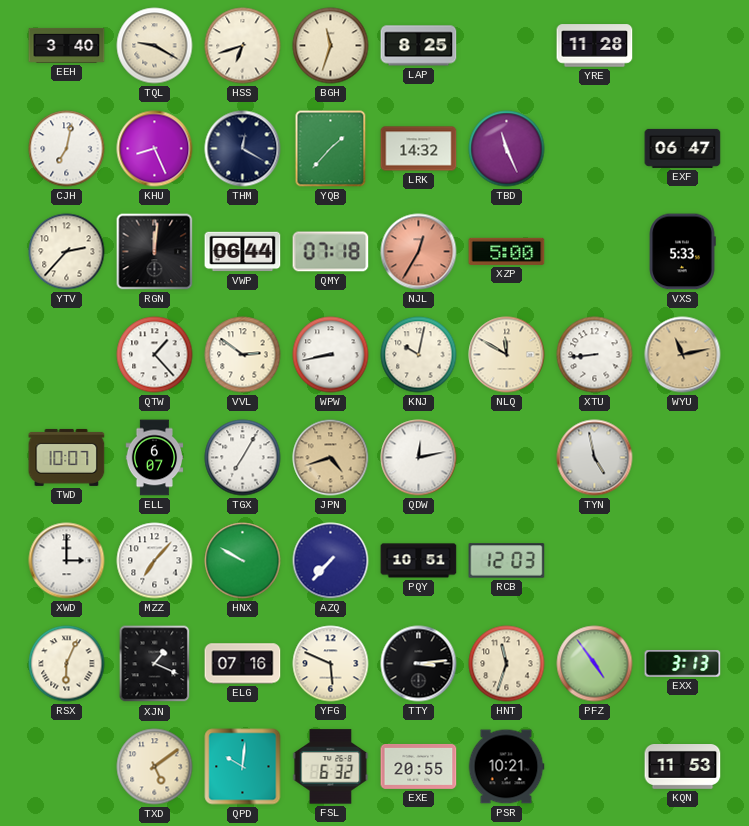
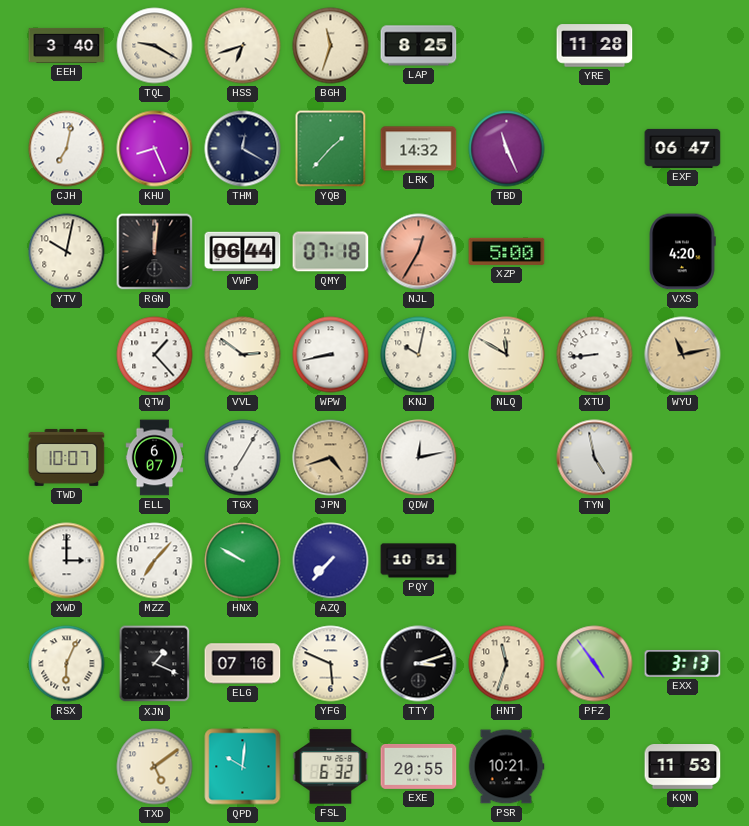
YTV: 2:37 -> 10:02
VXS: 5:33 -> 4:20
RCB: 12:03 -> none
TTY: 3:14 -> 3:12
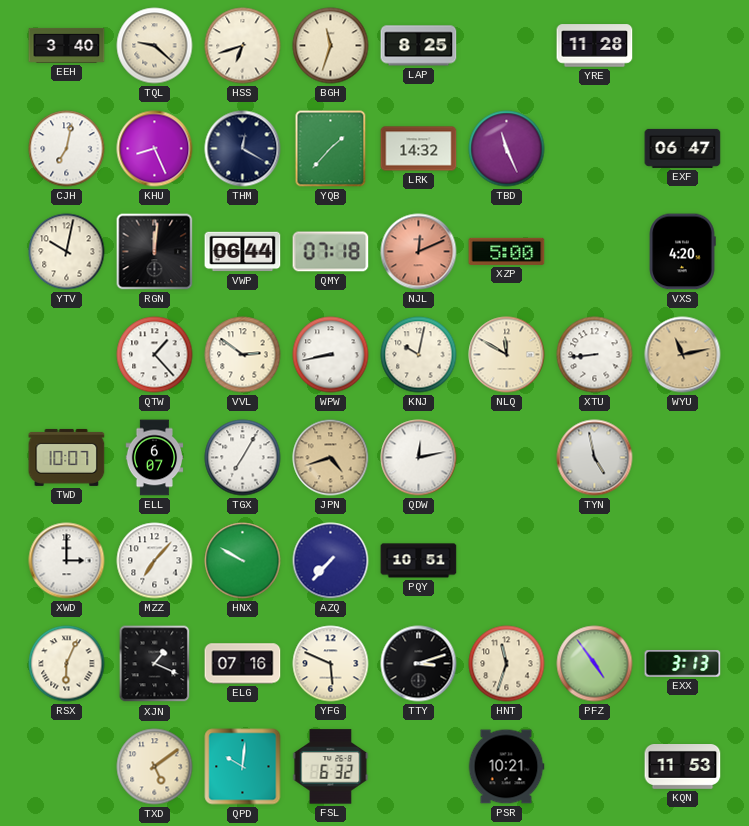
TQL: 9:20 -> 9:22
NJL: 12:35 -> 12:11
EXE: 20:55 -> none
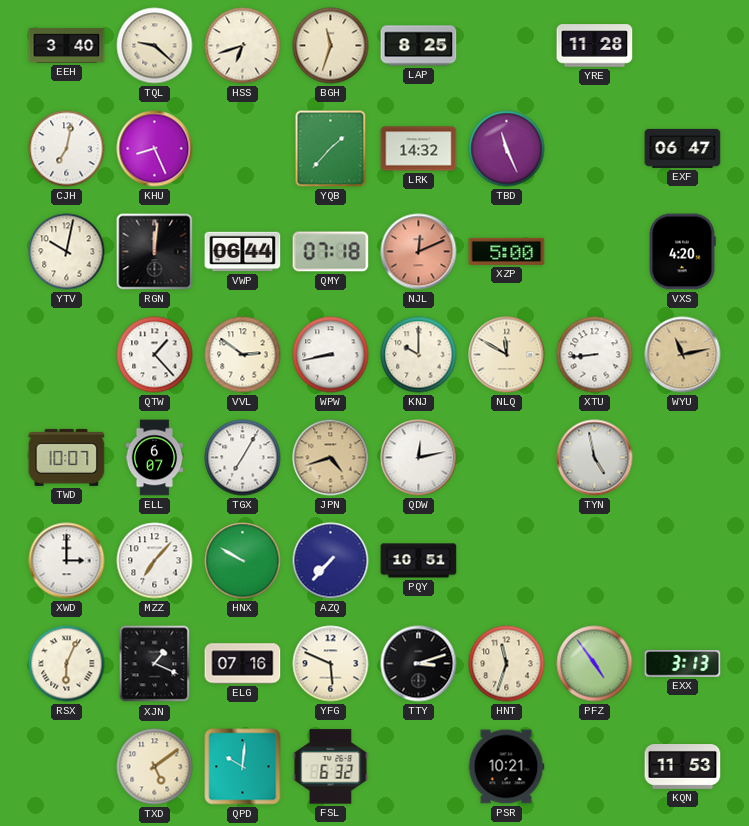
THM: 12:20 -> none
KNJ: 10:02 -> 10:00
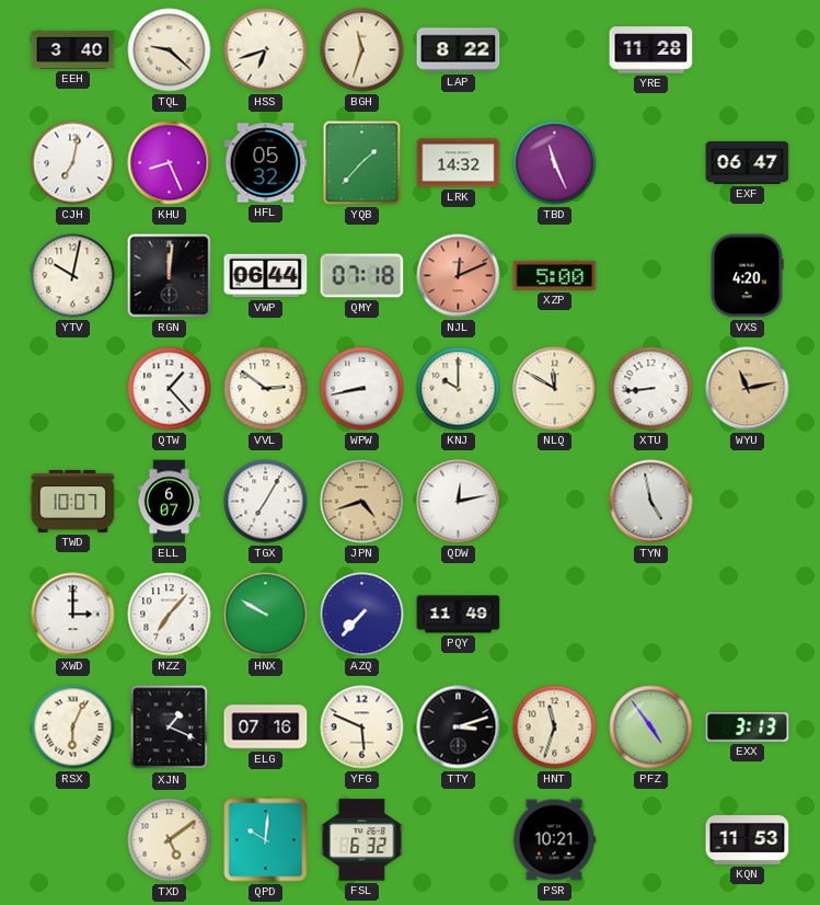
LAP: 8:25 -> 8:22
HFL: none -> 05:32
PQY: 10:51 -> 11:49
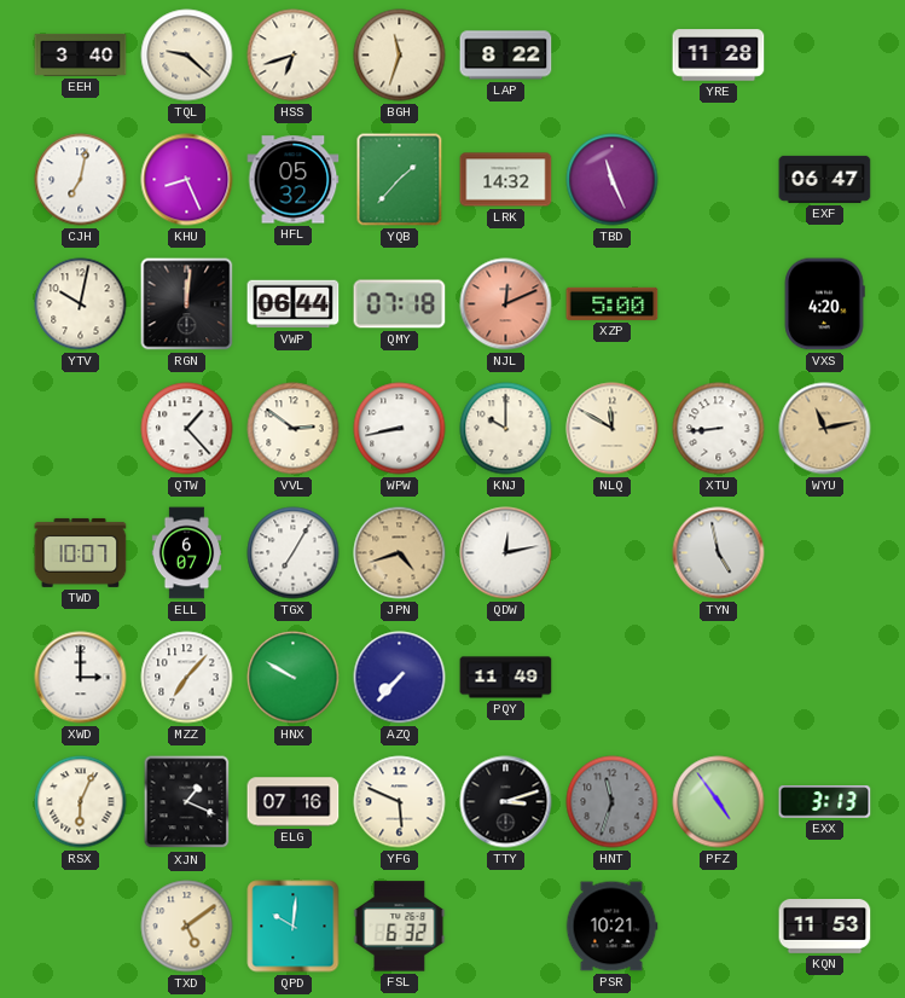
HNT dial: cream -> grey
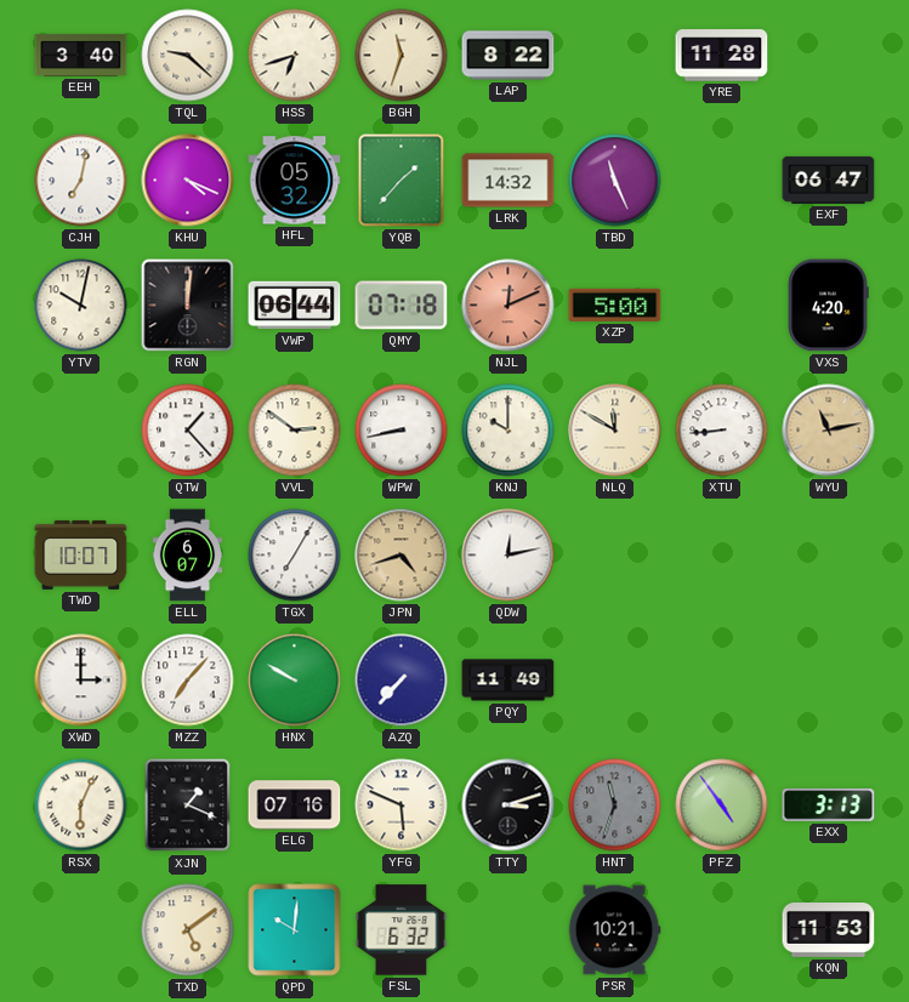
KHU: 8:26 -> 4:19
TYN: 4:58 -> none
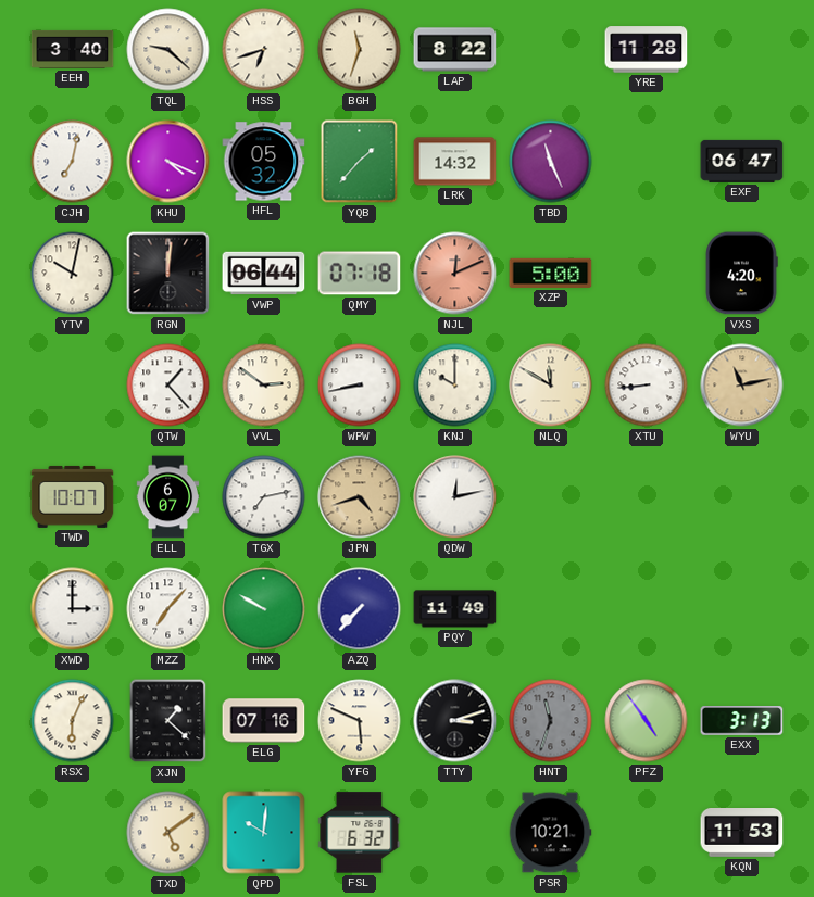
TGX: 7:05 -> 7:13
XJN: 1:19 -> 1:22
